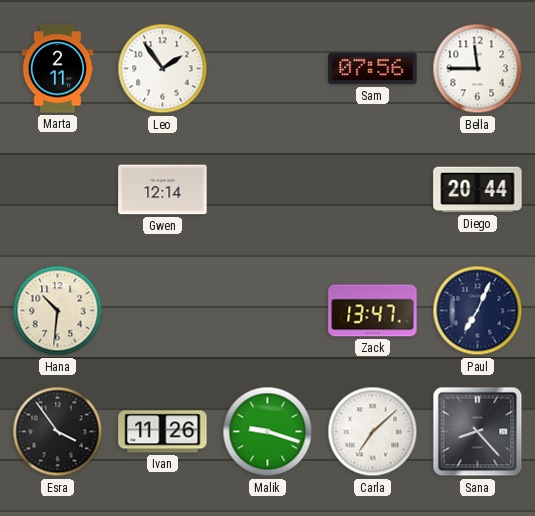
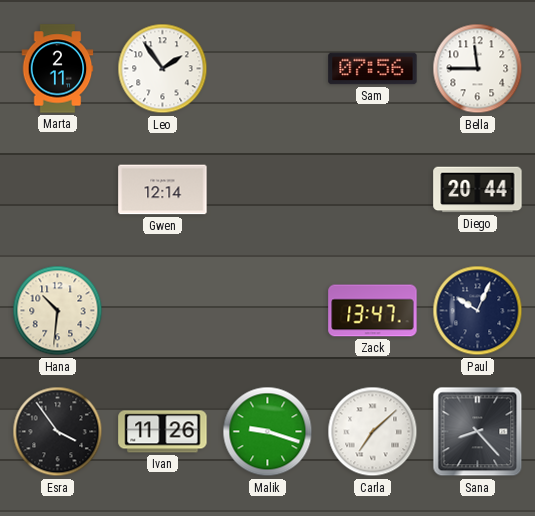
Paul: 7:04 -> 10:04
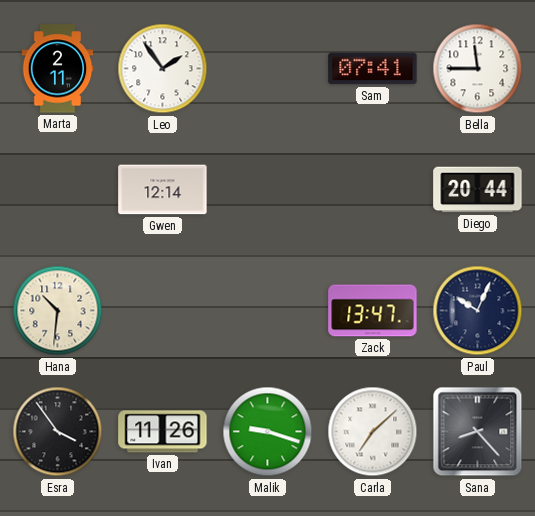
Sam: 07:56 -> 07:41
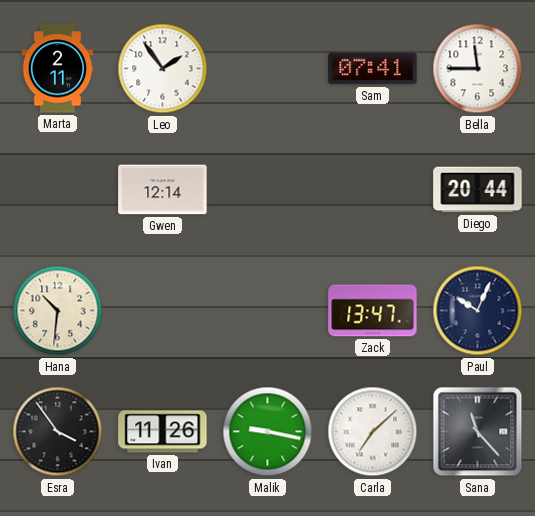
Malik: 9:18 -> 9:17
Sana: 8:23 -> 11:23
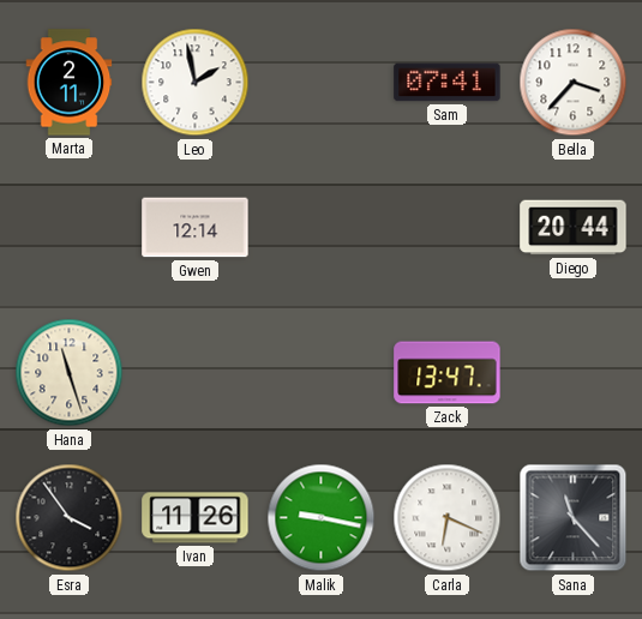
Leo: 1:54 -> 1:58
Bella: 11:45 -> 3:37
Hana: 10:31 -> 11:27
Paul: 10:04 -> none
Carla: 7:08 -> 6:19
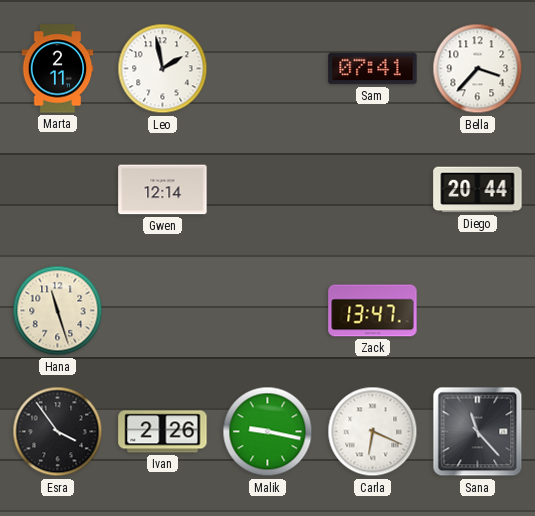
Ivan: 11:26 -> 2:26
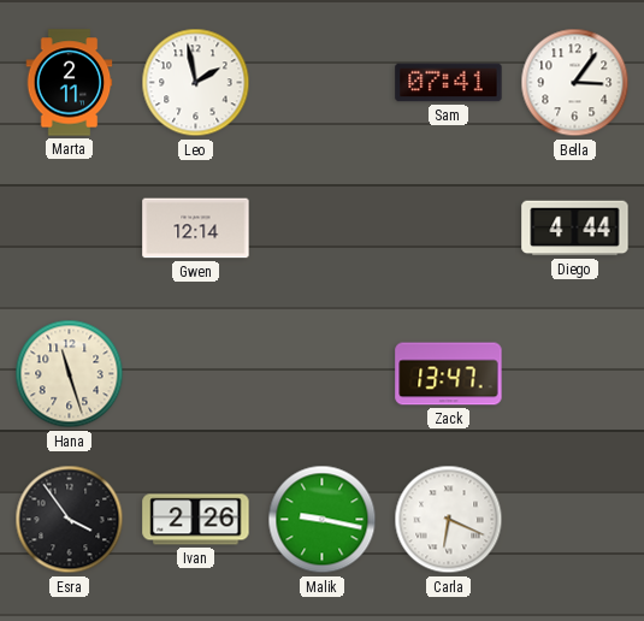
Bella: 3:37 -> 3:06
Diego: 20:44 -> 4:44
Sana: 11:23 -> none
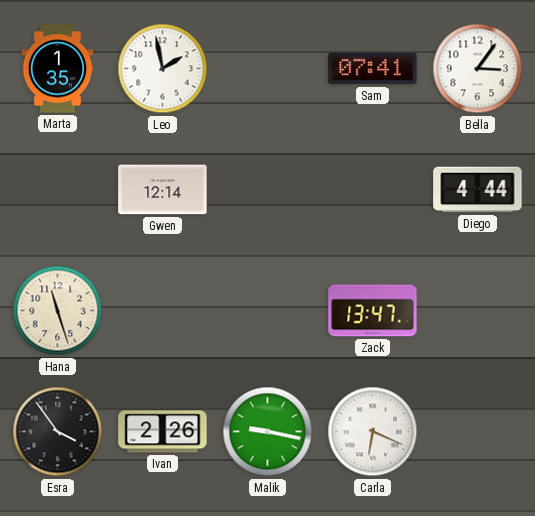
Marta: 2:11 -> 1:35
